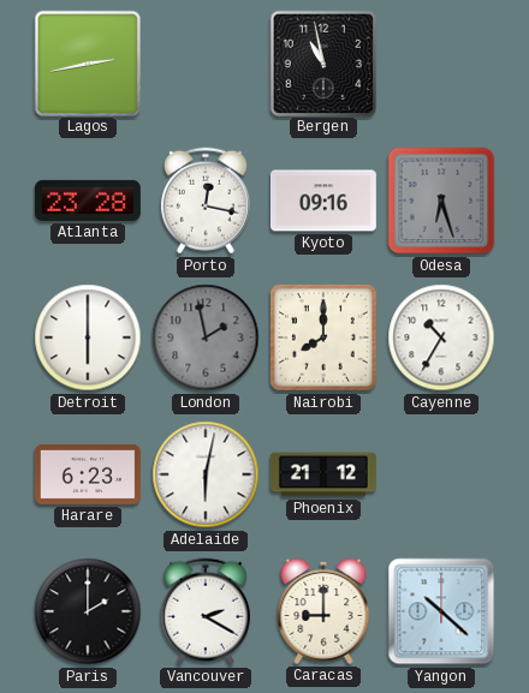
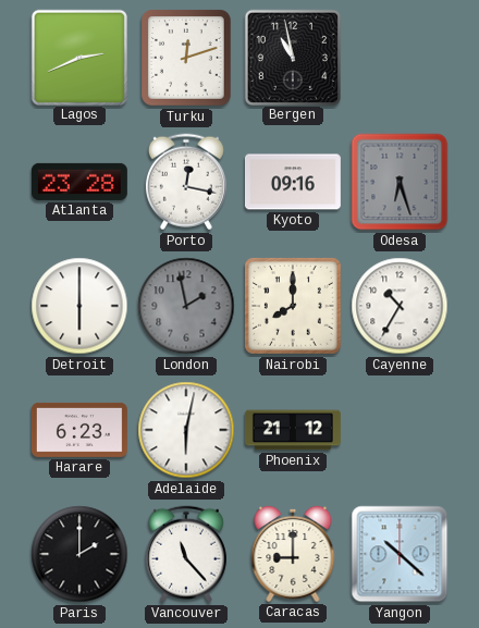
Lagos: 2:43 -> 2:41
Turku: none -> 12:12
Vancouver: 2:20 -> 11:23
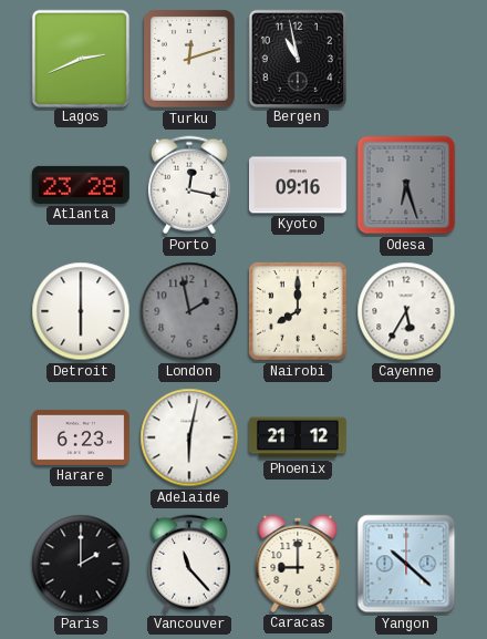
Cayenne: 10:35 -> 5:35
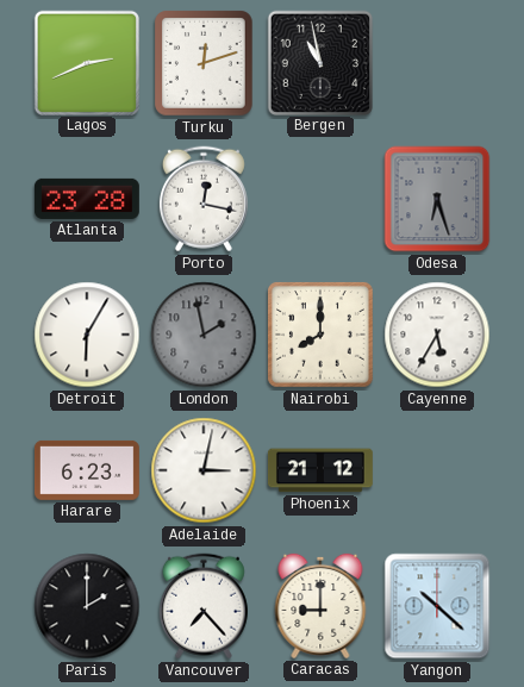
Kyoto: 09:16 -> none
Detroit: 6:00 -> 6:05
Adelaide: 6:02 -> 3:02
Vancouver: 11:23 -> 7:23
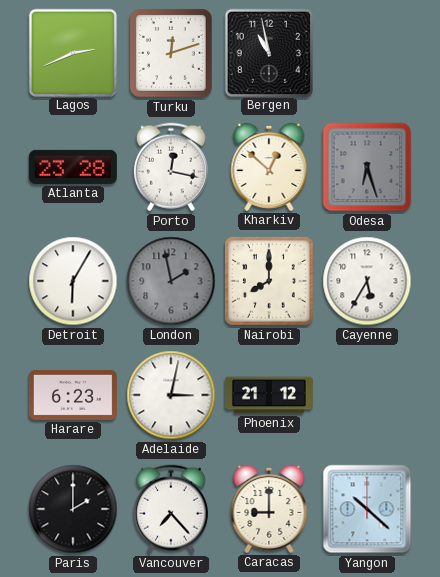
Kharkiv: none -> 12:52
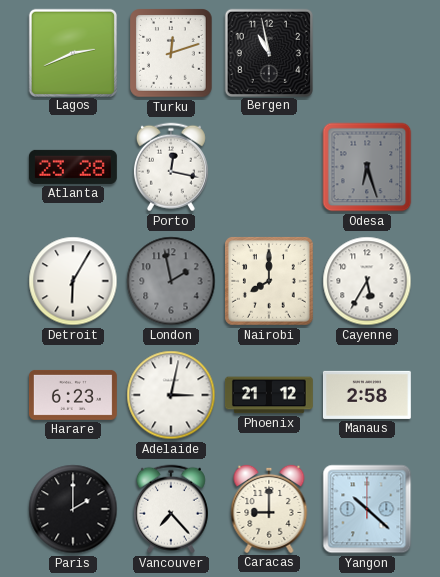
Kharkiv: 12:52 -> none
Manaus: none -> 2:58
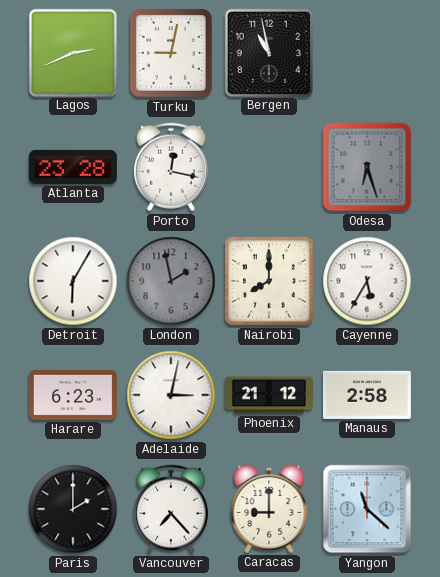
Turku: 12:12 -> 9:02
Yangon: 10:22 -> 11:22
